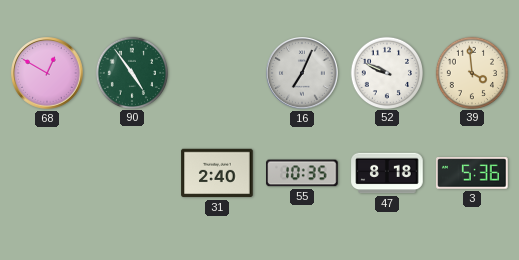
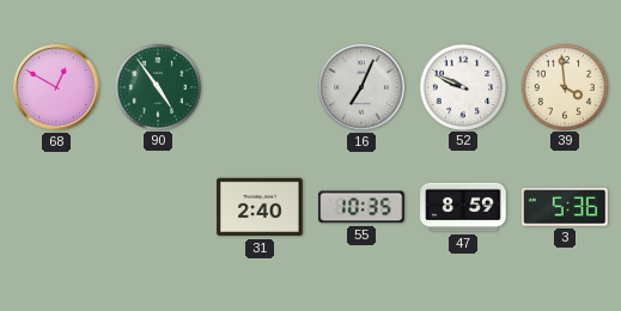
47: 8:18 -> 8:59
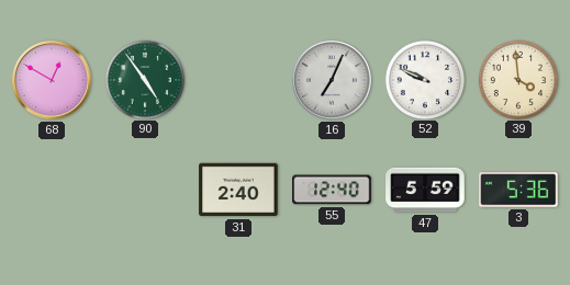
55: 10:35 -> 12:40
47: 8:59 -> 5:59
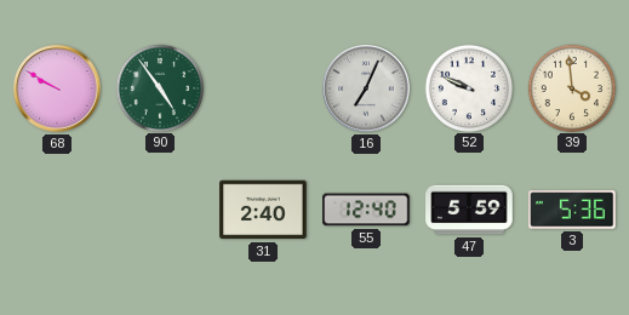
68: 12:50 -> 9:50
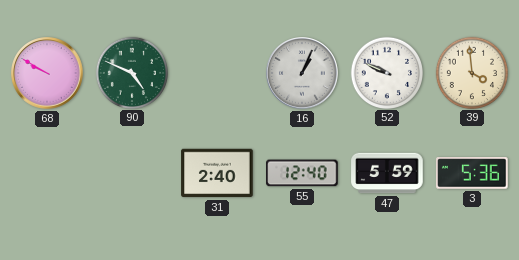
90: 4:54 -> 4:49
16: 7:04 -> 1:04
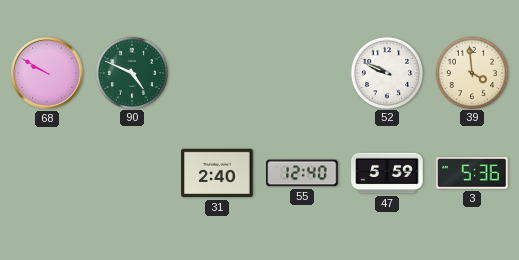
16: 1:04 -> none
